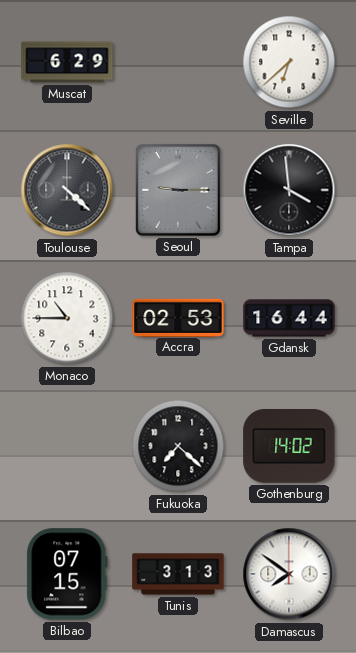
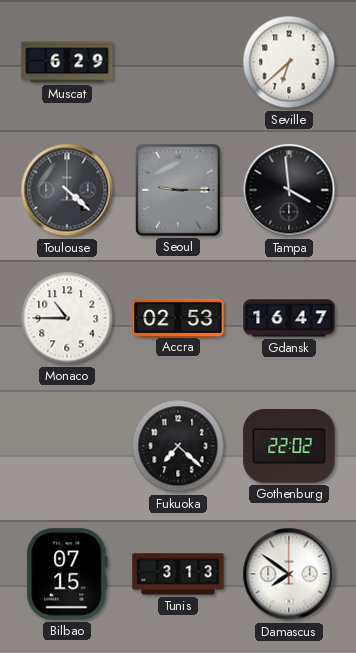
Gdansk: 16:44 -> 16:47
Gothenburg: 14:02 -> 22:02
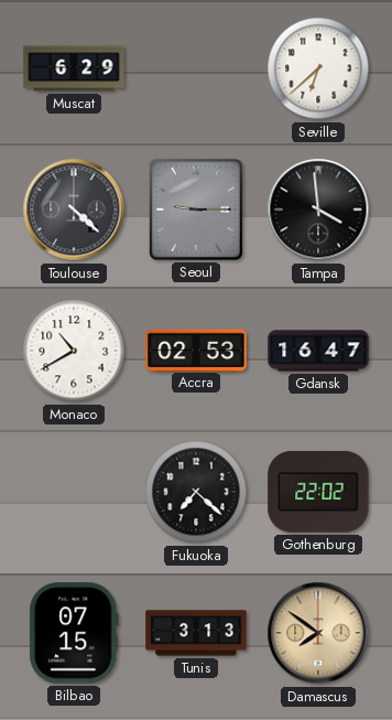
Monaco: 10:45 -> 10:40
Damascus dial: white -> champagne
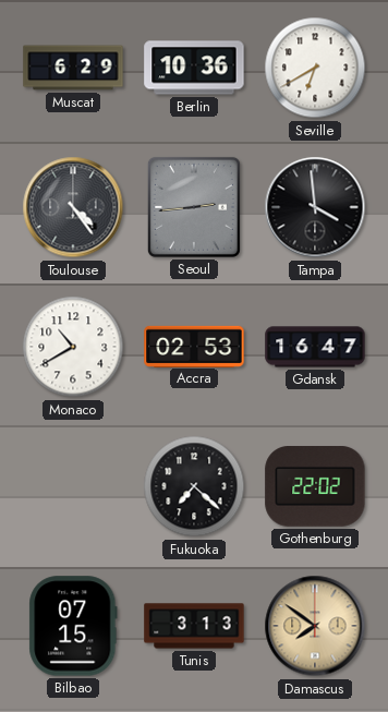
Berlin: none -> 10:36
Seville: 6:38 -> 6:40
Toulouse: 4:22 -> 4:24
Seoul: 9:15 -> 2:44
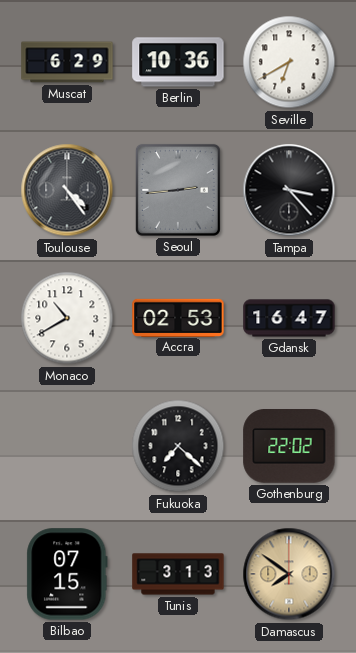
Tampa: 3:59 -> 3:23
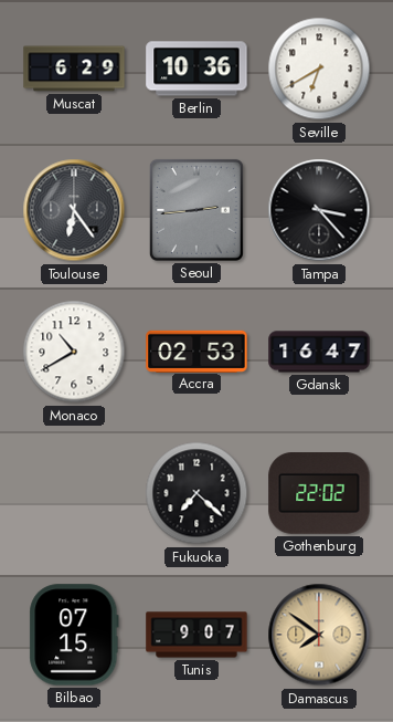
Toulouse: 4:24 -> 6:24
Tunis: 3:13 -> 9:07
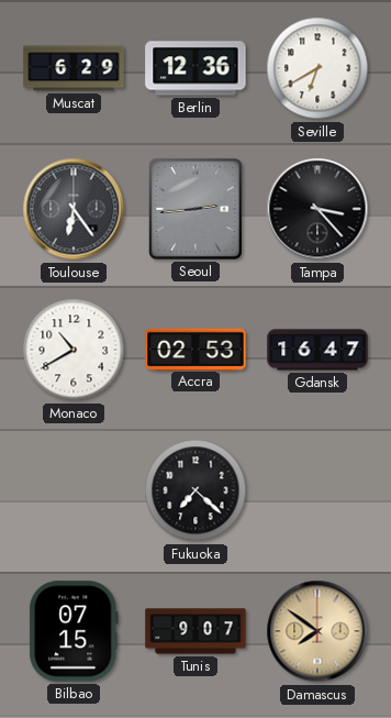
Berlin: 10:36 -> 12:36
Gothenburg: 22:02 -> none
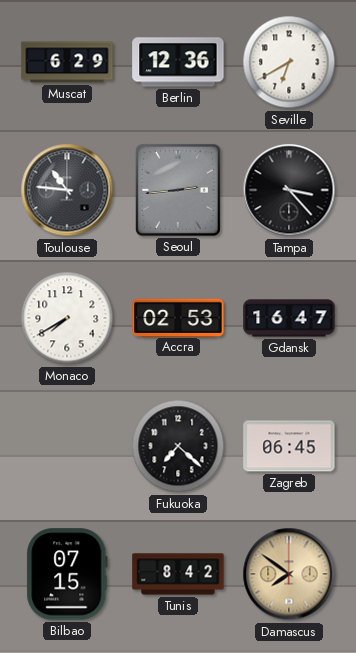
Toulouse: 6:24 -> 10:46
Monaco: 10:40 -> 7:40
Zagreb: none -> 06:45
Tunis: 9:07 -> 8:42
